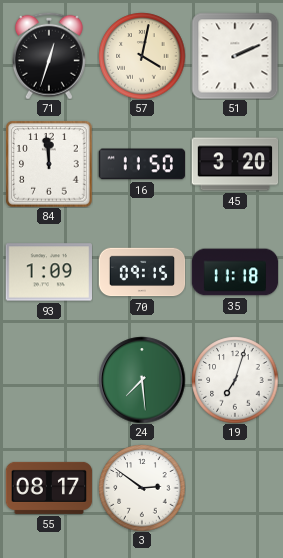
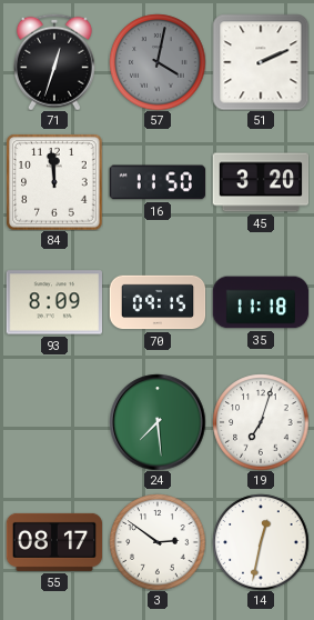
57 dial: cream -> grey
93: 1:09 -> 8:09
14: none -> 12:32
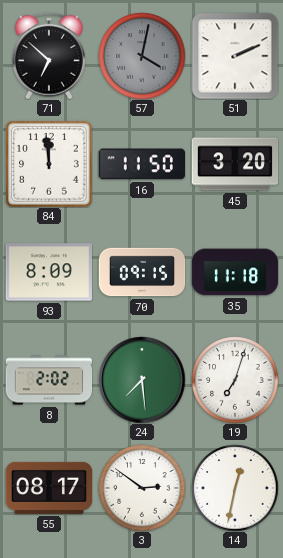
71: 12:33 -> 6:52
8: none -> 2:02
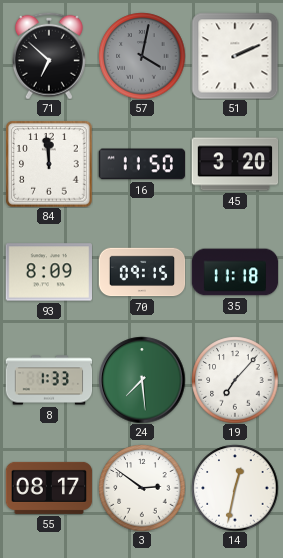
8: 2:02 -> 1:33
19: 7:03 -> 7:07
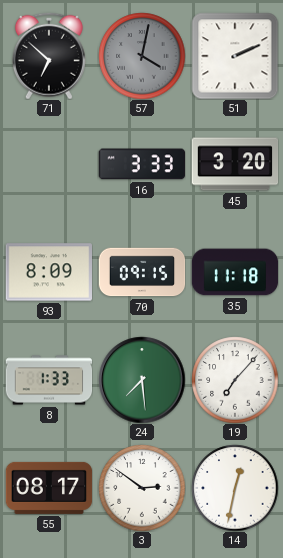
84: 11:59 -> none
16: 11:50 -> 3:33
